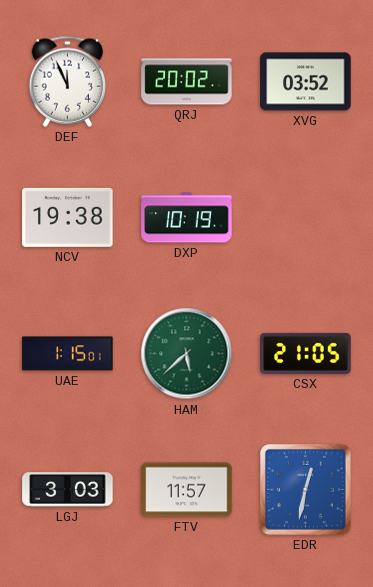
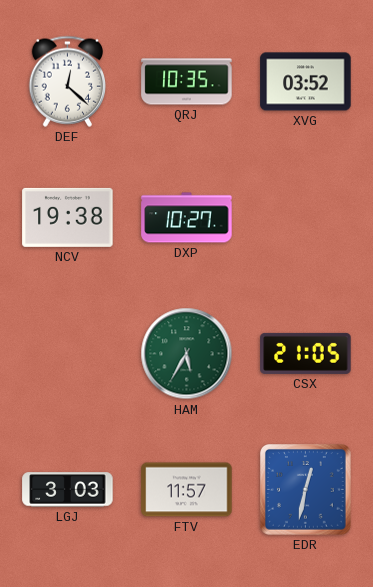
DEF: 11:56 -> 12:22
QRJ: 20:02 -> 10:35
DXP: 10:19 -> 10:27
UAE: 1:15 -> none
HAM: 5:38 -> 5:35
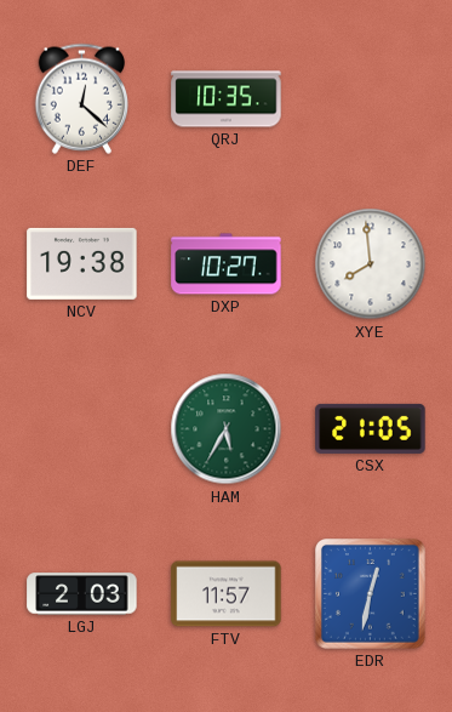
XVG: 03:52 -> none
XYE: none -> 7:59
LGJ: 3:03 -> 2:03
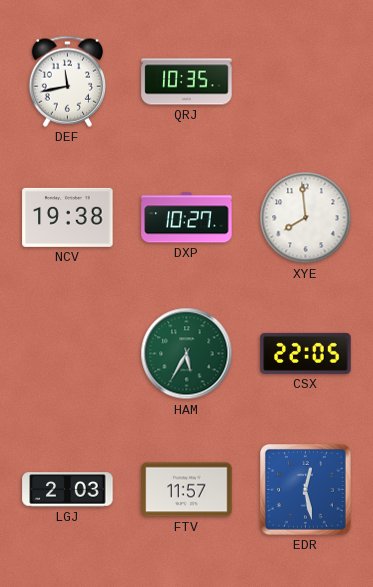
DEF: 12:22 -> 11:43
CSX: 21:05 -> 22:05
EDR: 12:32 -> 12:28
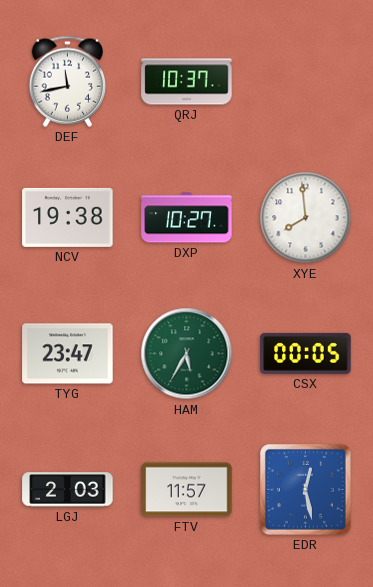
QRJ: 10:35 -> 10:37
TYG: none -> 23:47
CSX: 22:05 -> 00:05
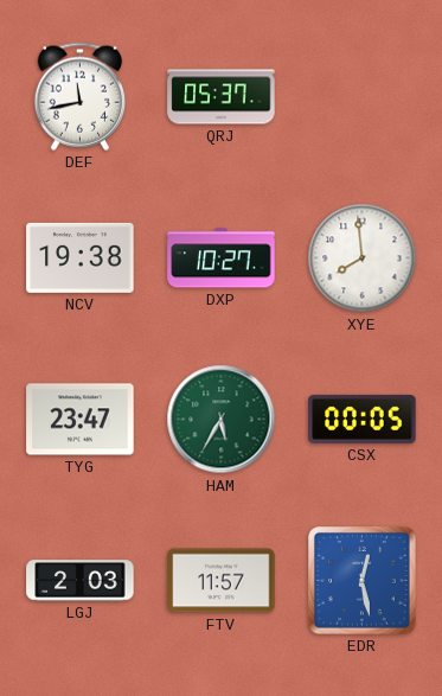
QRJ: 10:37 -> 05:37
